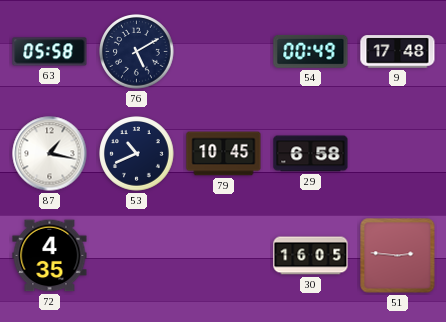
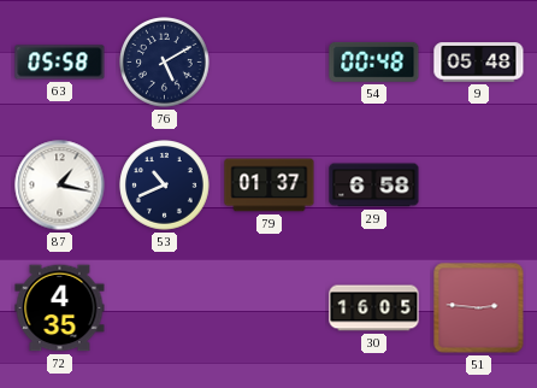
54: 00:49 -> 00:48
9: 17:48 -> 05:48
79: 10:45 -> 01:37
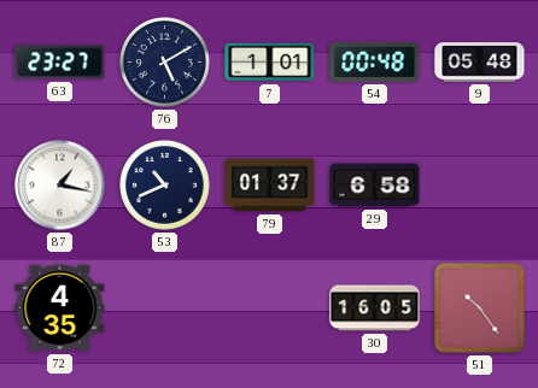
63: 05:58 -> 23:27
7: none -> 1:01
51: 2:46 -> 10:24
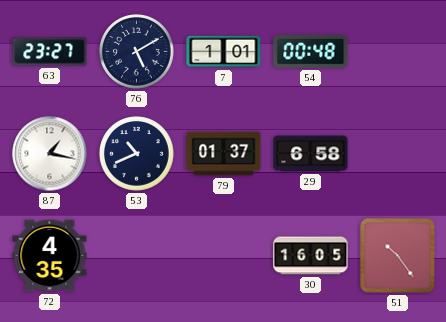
9: 05:48 -> none
